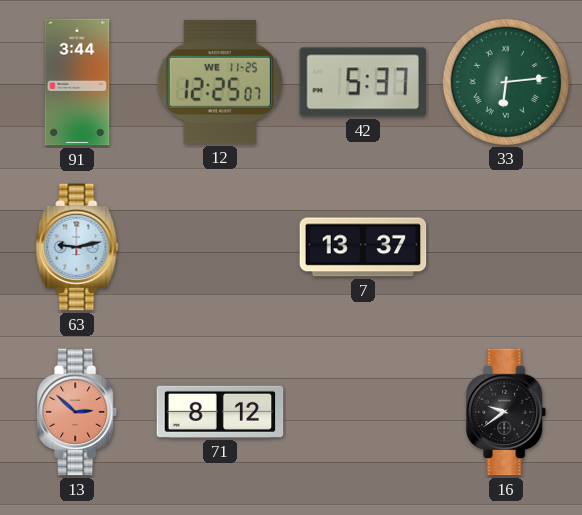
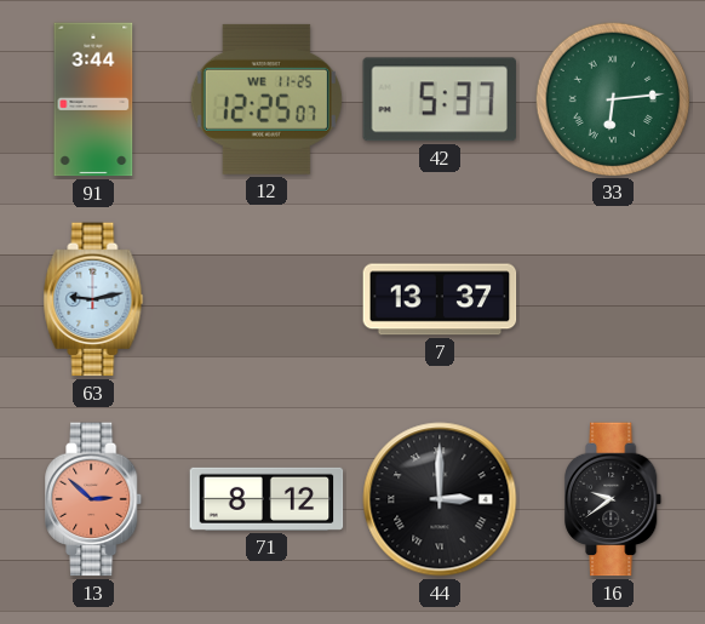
44: none -> 3:00
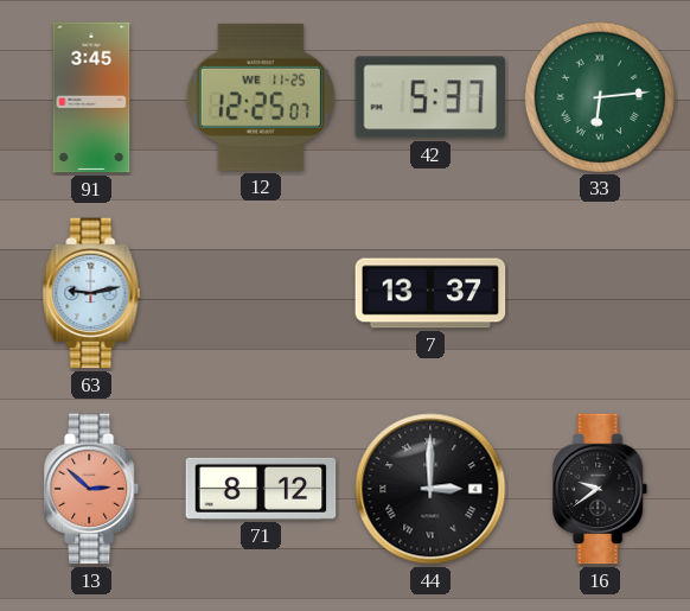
91: 3:44 -> 3:45
